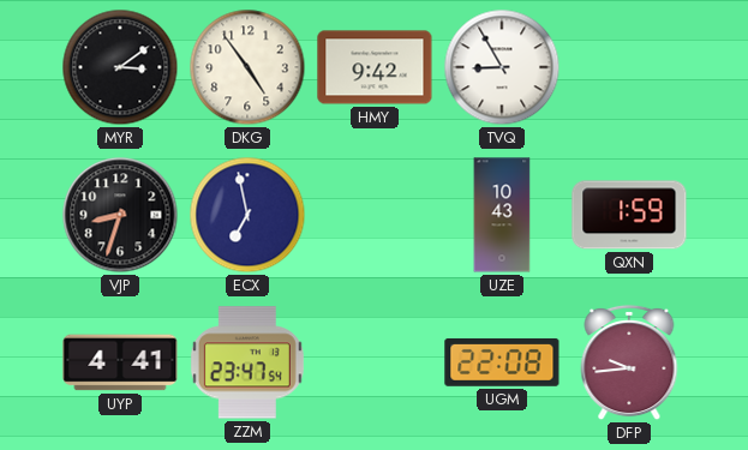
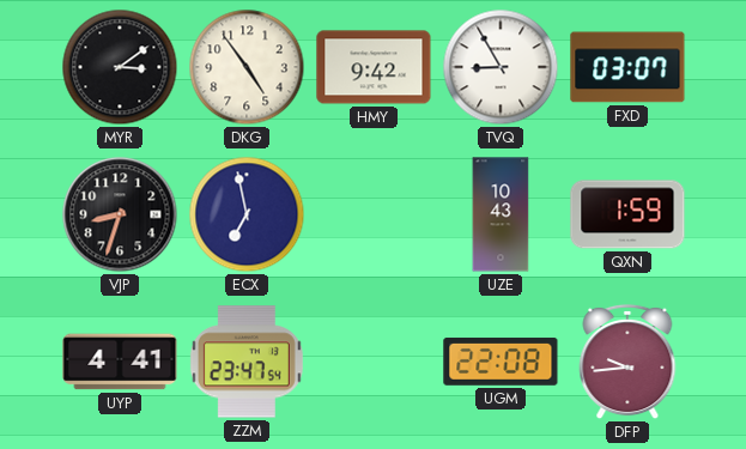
FXD: none -> 03:07
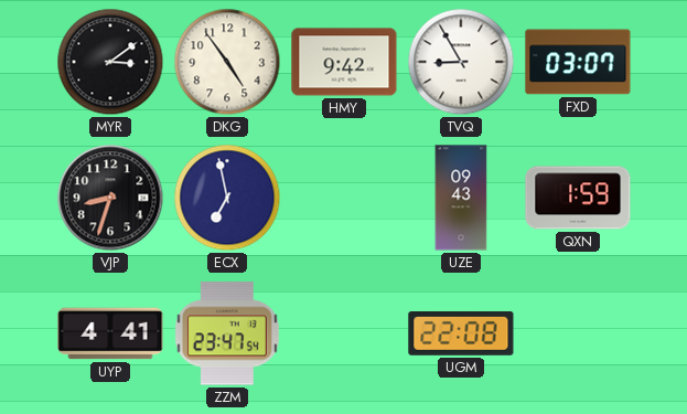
UZE: 10:43 -> 09:43
DFP: 9:44 -> none
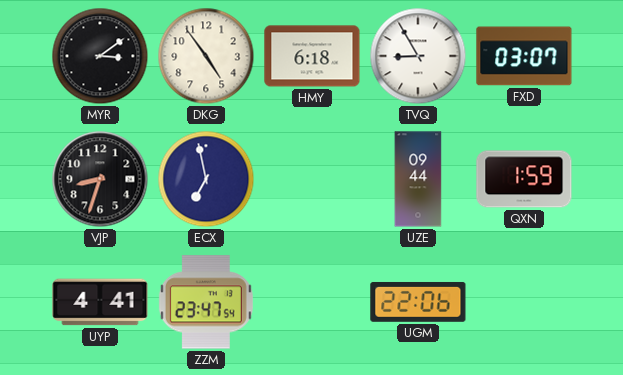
HMY: 9:42 -> 6:18
UZE: 09:43 -> 09:44
UGM: 22:08 -> 22:06
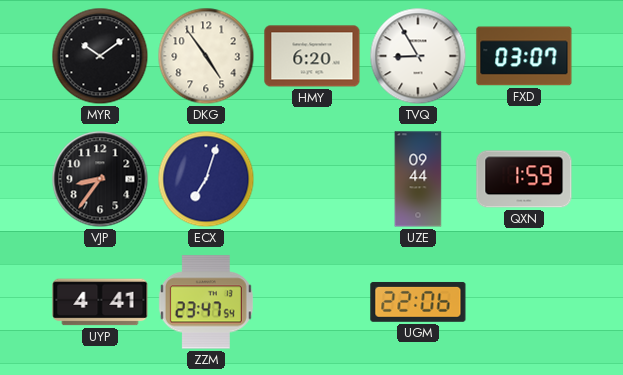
MYR: 3:09 -> 10:09
HMY: 6:18 -> 6:20
VJP: 8:33 -> 8:36
ECX: 6:58 -> 7:03
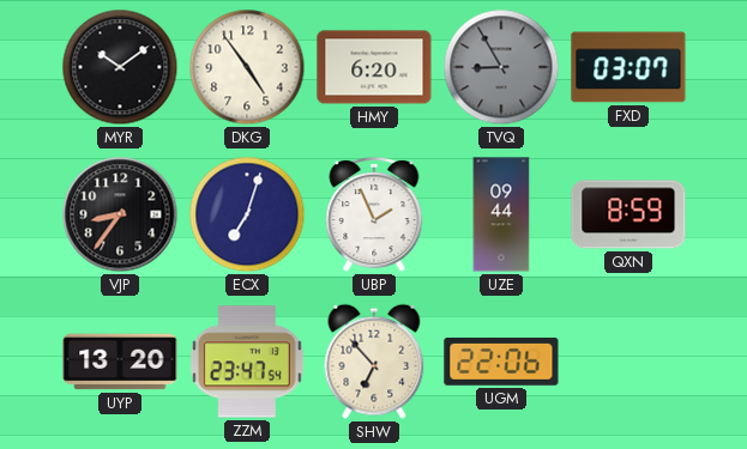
TVQ dial: white -> grey
UBP: none -> 1:56
QXN: 1:59 -> 8:59
UYP: 4:41 -> 13:20
SHW: none -> 6:53
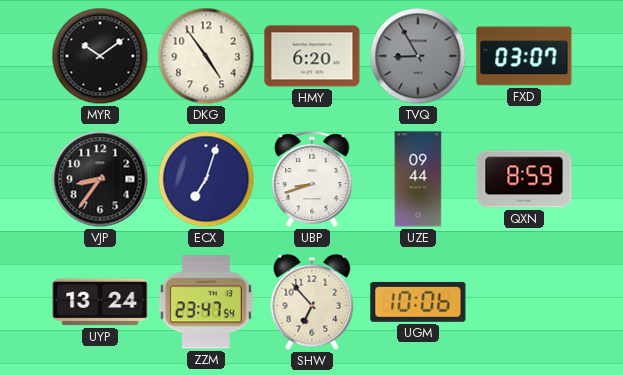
UBP: 1:56 -> 8:42
UYP: 13:20 -> 13:24
UGM: 22:06 -> 10:06
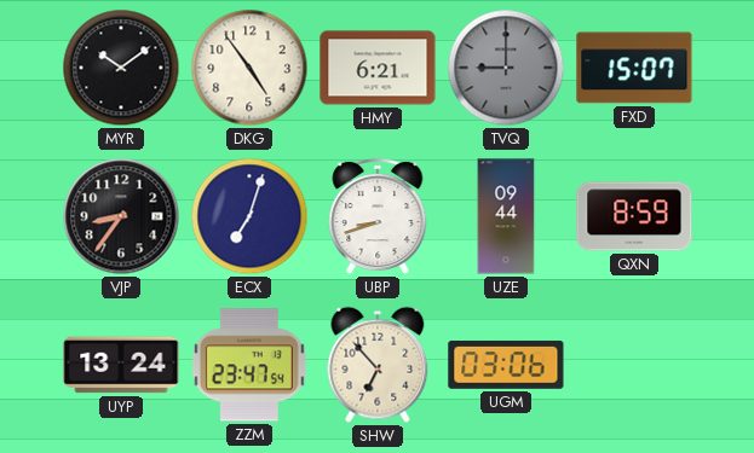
HMY: 6:20 -> 6:21
TVQ: 8:55 -> 9:00
FXD: 03:07 -> 15:07
UGM: 10:06 -> 03:06
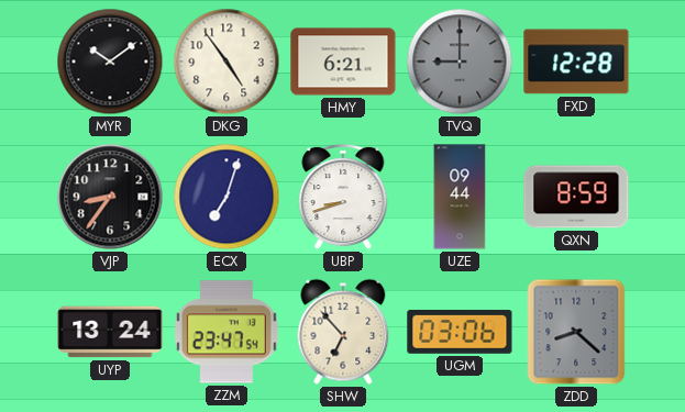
FXD: 15:07 -> 12:28
ZDD: none -> 8:22
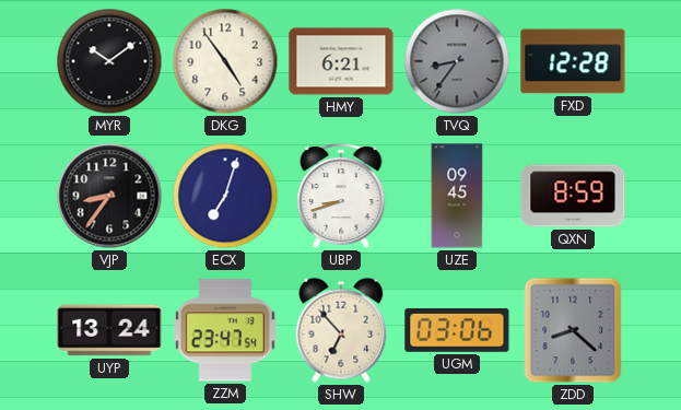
TVQ: 9:00 -> 8:36
UZE: 09:44 -> 09:45
